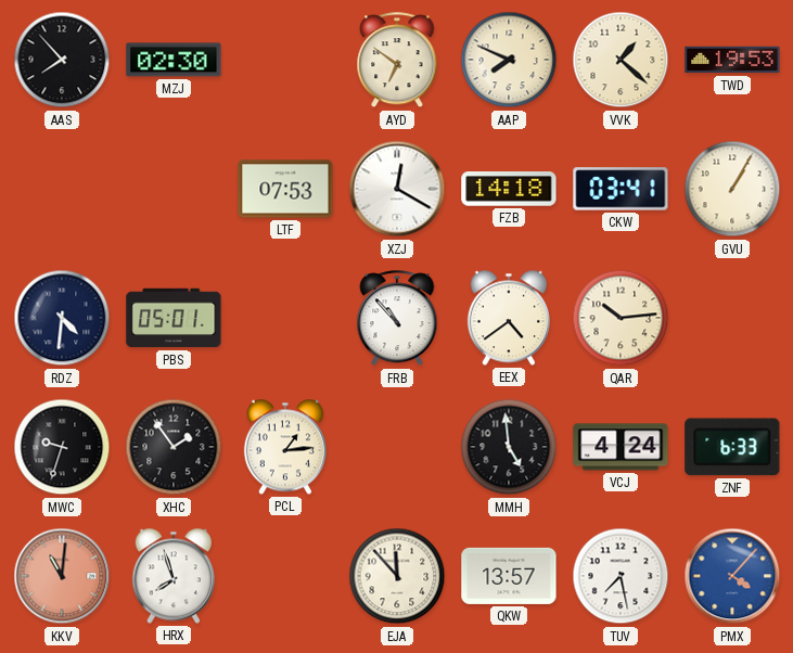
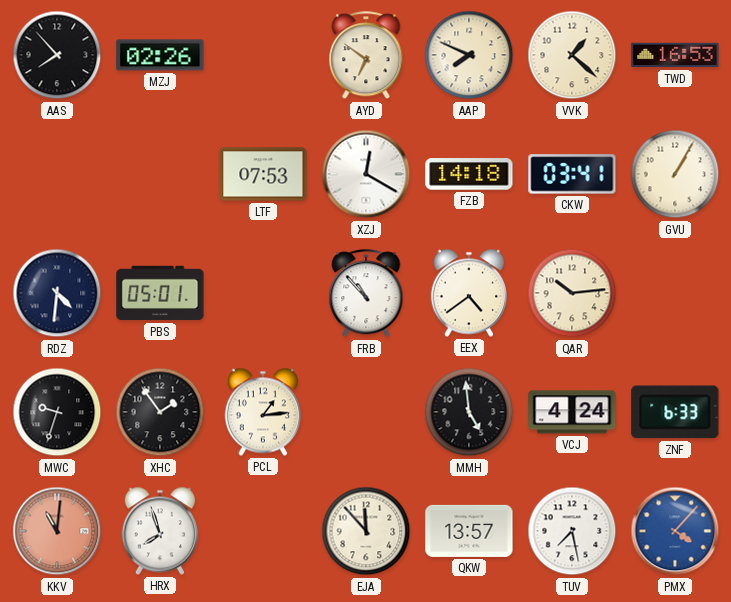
MZJ: 02:30 -> 02:26
TWD: 19:53 -> 16:53
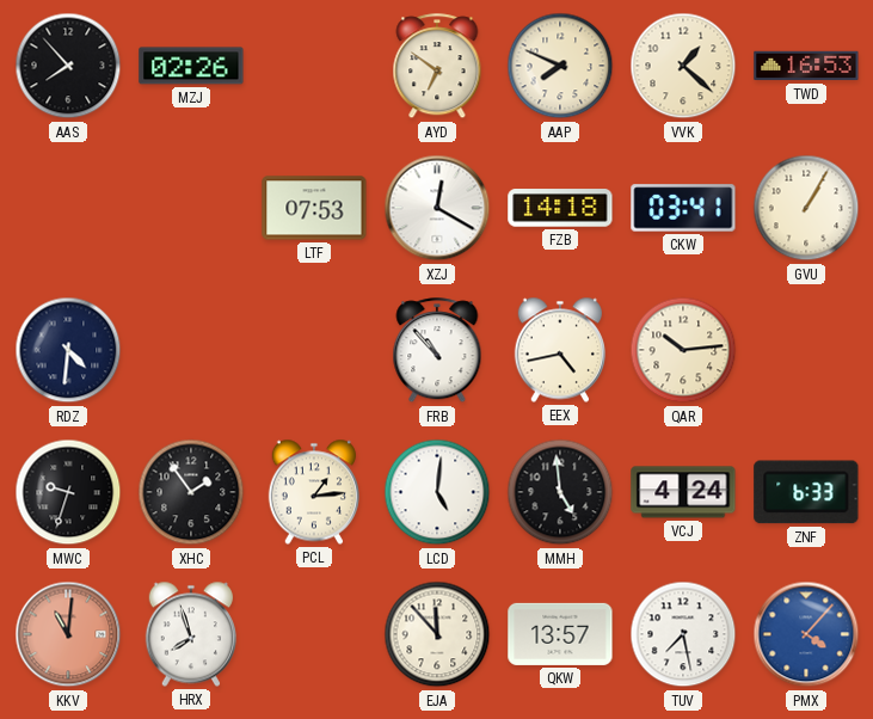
PBS: 05:01 -> none
EEX: 4:39 -> 4:43
LCD: none -> 5:01
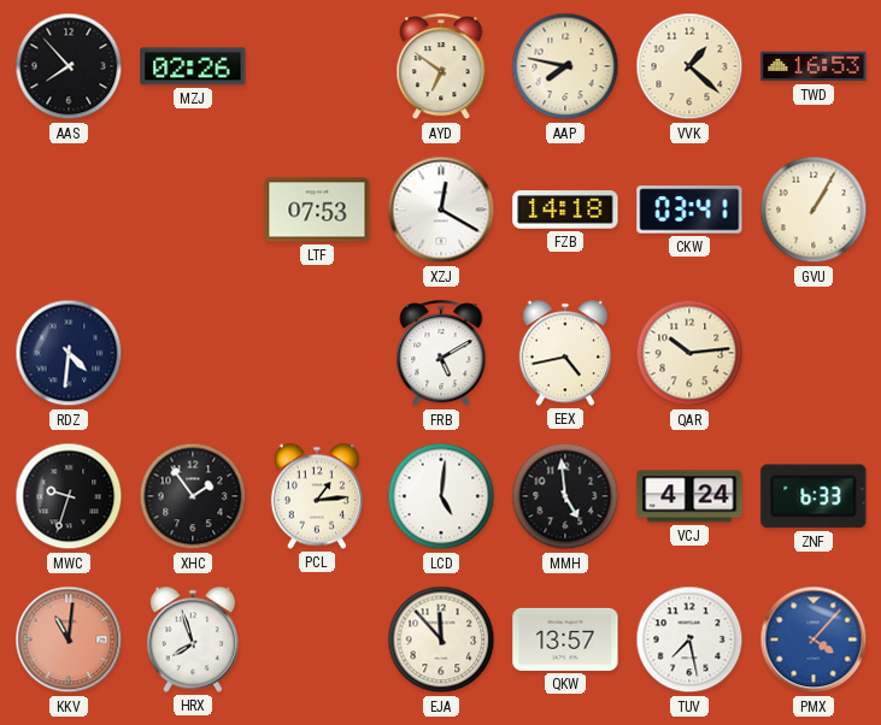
AAP: 7:49 -> 7:47
FRB: 10:53 -> 5:10
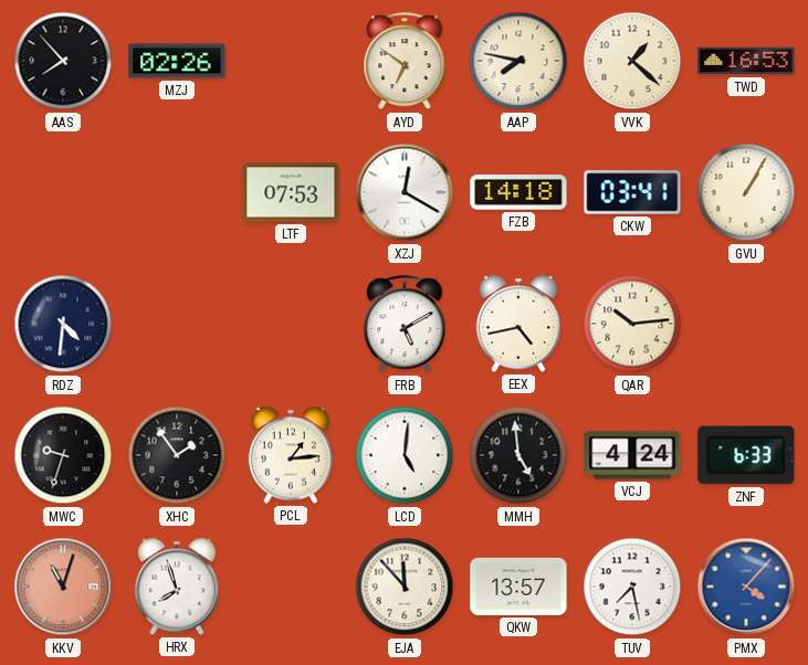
KKV: 11:01 -> 11:03
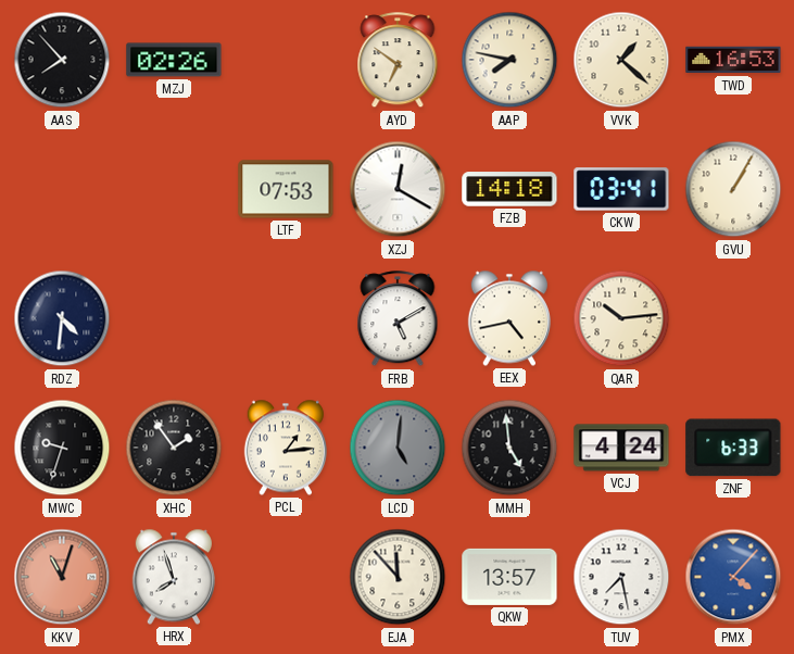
LCD dial: white -> grey
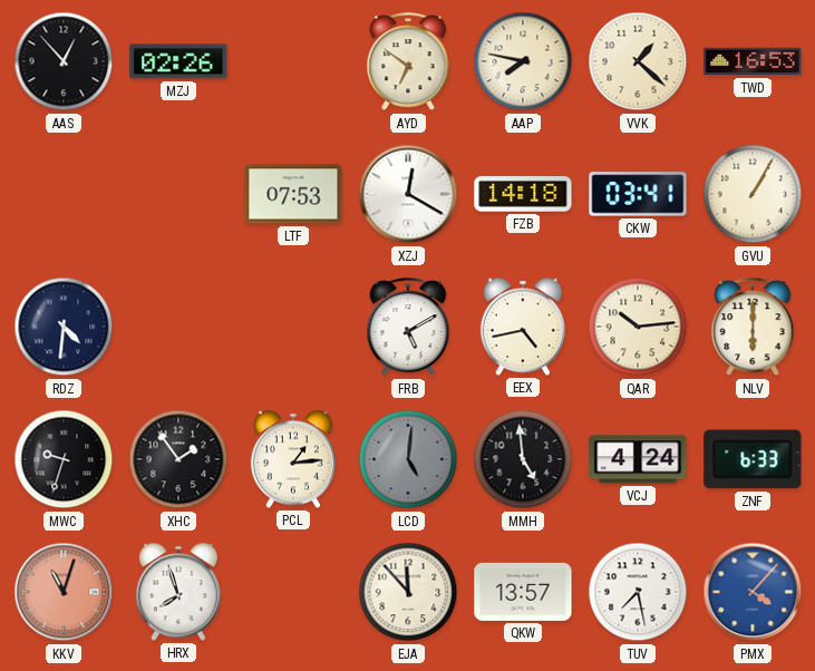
AAS: 7:53 -> 12:53
NLV: none -> 6:00
